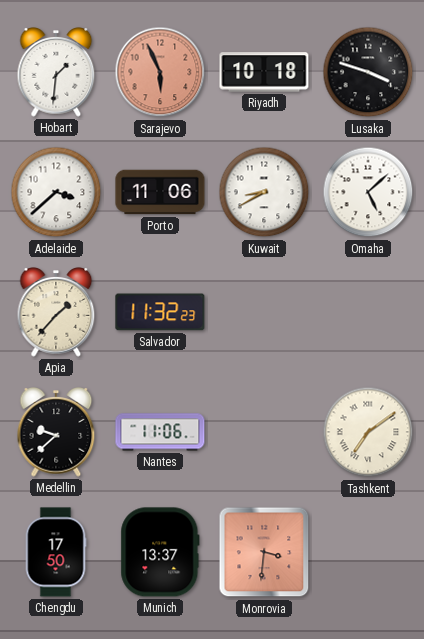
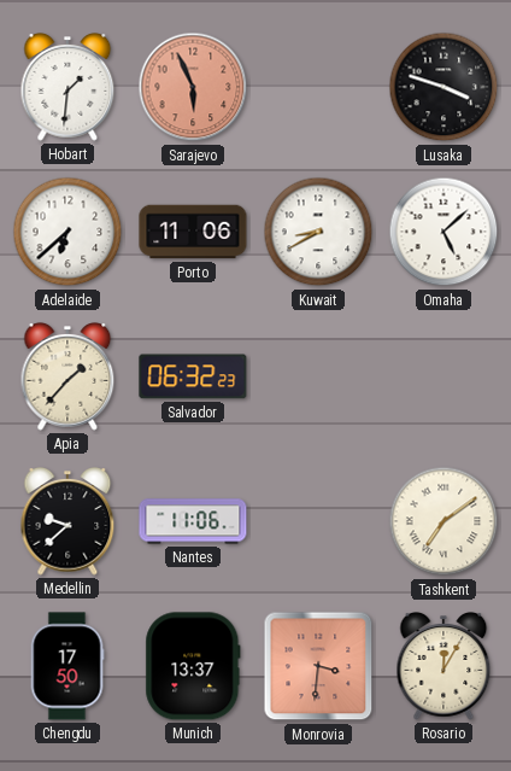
Riyadh: 10:18 -> none
Adelaide: 3:38 -> 6:38
Salvador: 11:32 -> 06:32
Rosario: none -> 12:05
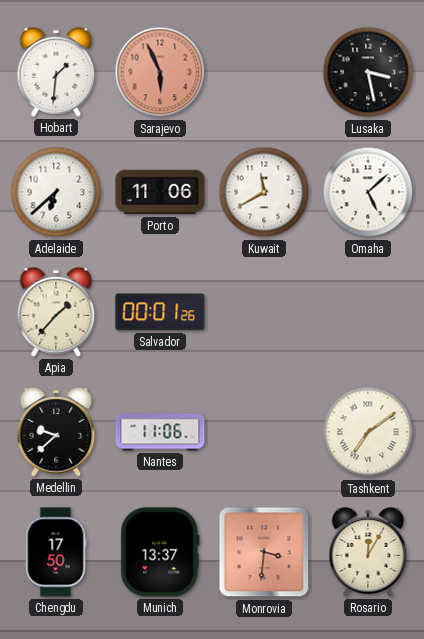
Lusaka: 3:48 -> 3:28
Kuwait: 8:40 -> 11:40
Salvador: 06:32 -> 00:01
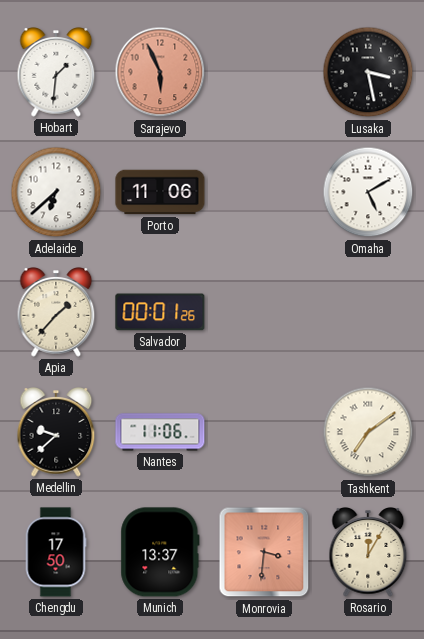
Kuwait: 11:40 -> none
Omaha: 5:08 -> 5:10
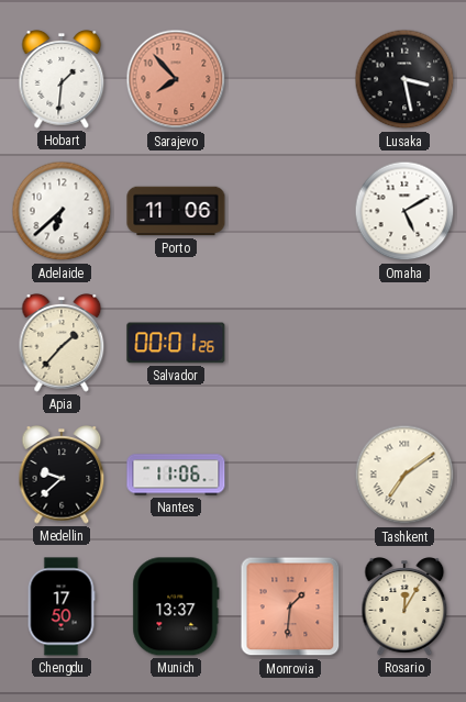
Sarajevo: 5:56 -> 7:53
Monrovia: 3:31 -> 1:31
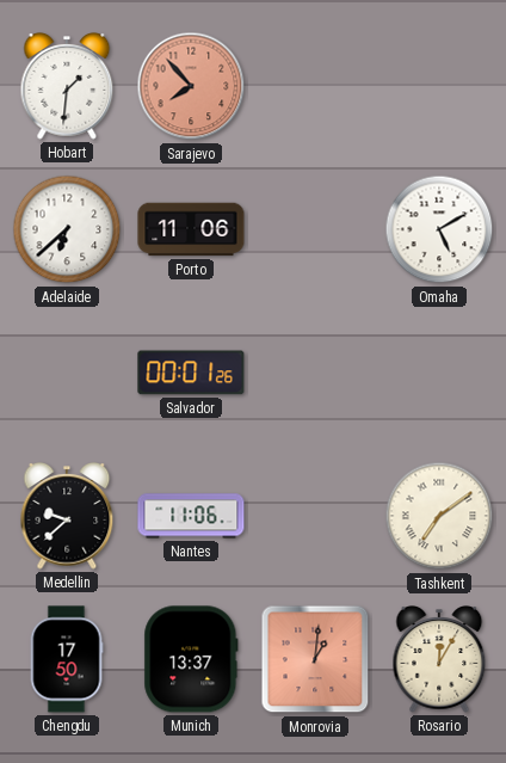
Lusaka: 3:28 -> none
Apia: 1:37 -> none
Monrovia: 1:31 -> 1:01
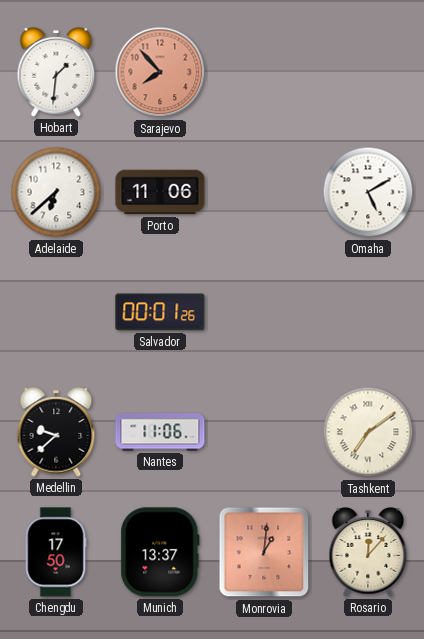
Rosario: 12:05 -> 12:07
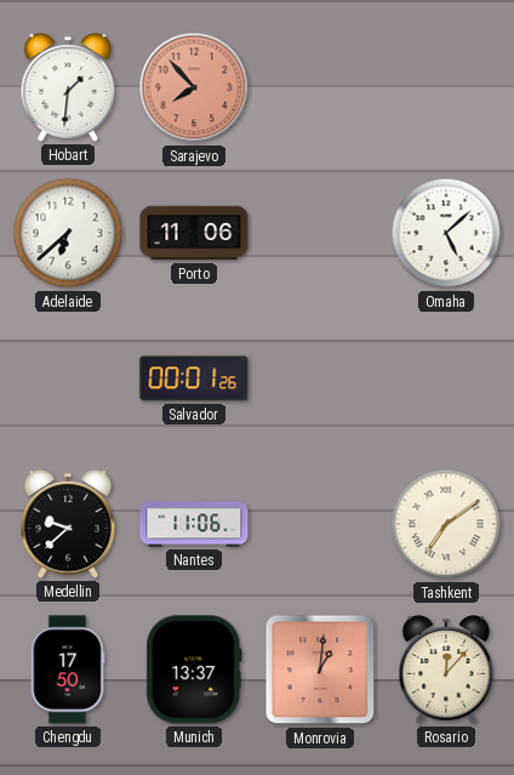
Omaha: 5:10 -> 5:08
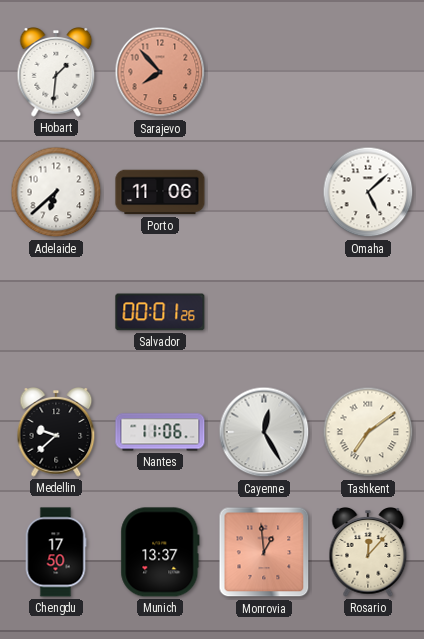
Cayenne: none -> 12:25
Monrovia: 1:01 -> 12:59
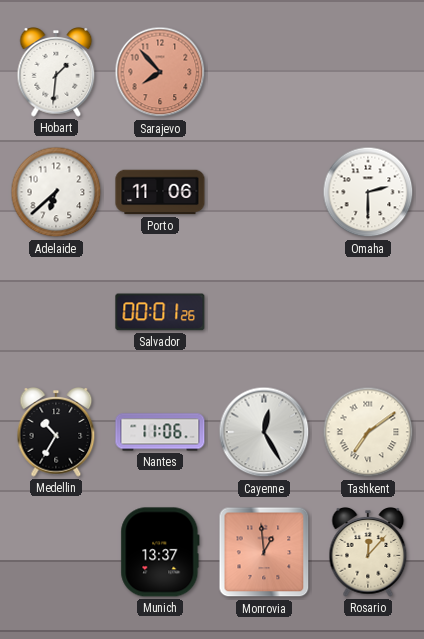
Omaha: 5:08 -> 2:30
Medellin: 9:38 -> 10:35
Chengdu: 17:50 -> none
